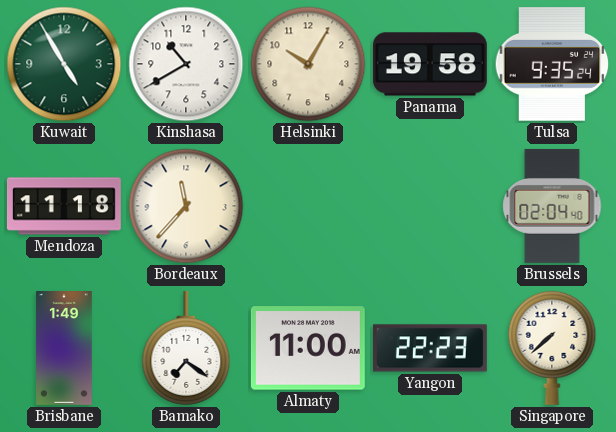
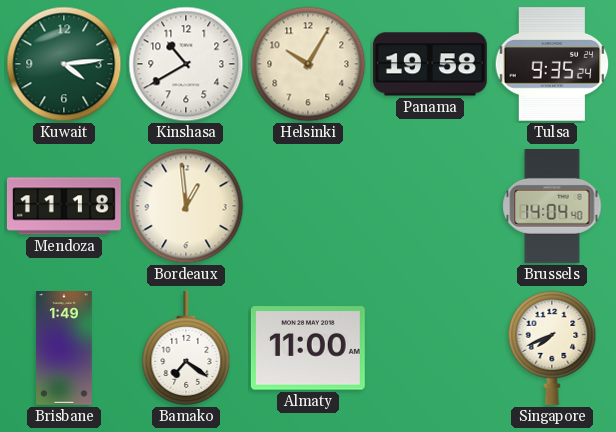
Kuwait: 4:55 -> 4:14
Bordeaux: 11:37 -> 12:59
Brussels: 02:04 -> 14:04
Yangon: 22:23 -> none
Singapore: 7:38 -> 7:41
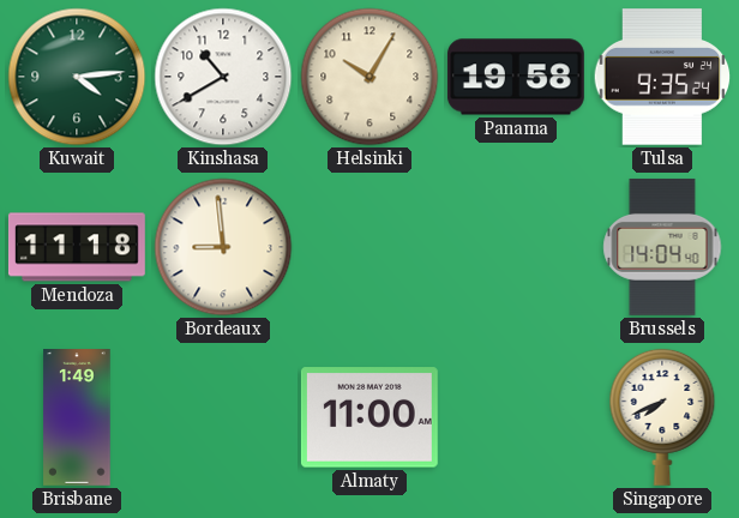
Bordeaux: 12:59 -> 8:59
Bamako: 7:21 -> none
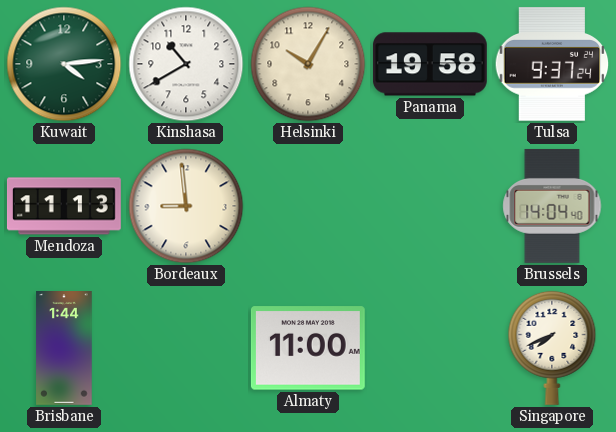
Tulsa: 9:35 -> 9:37
Mendoza: 11:18 -> 11:13
Brisbane: 1:49 -> 1:44
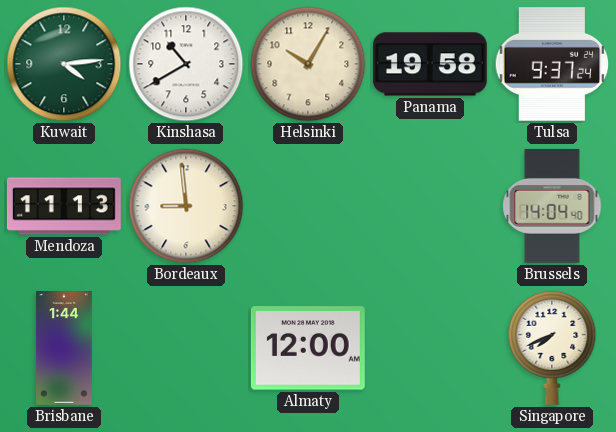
Almaty: 11:00 -> 12:00
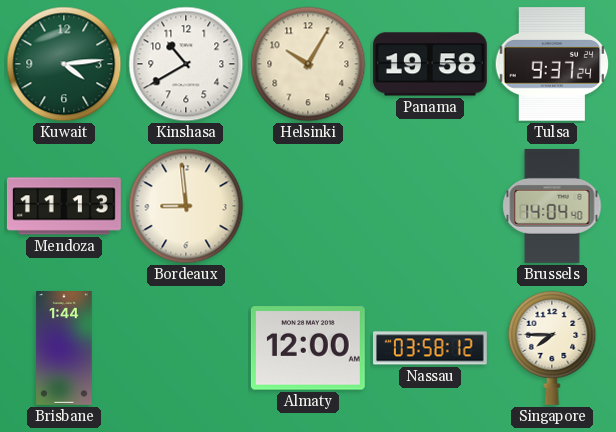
Nassau: none -> 03:58
Singapore: 7:41 -> 7:45
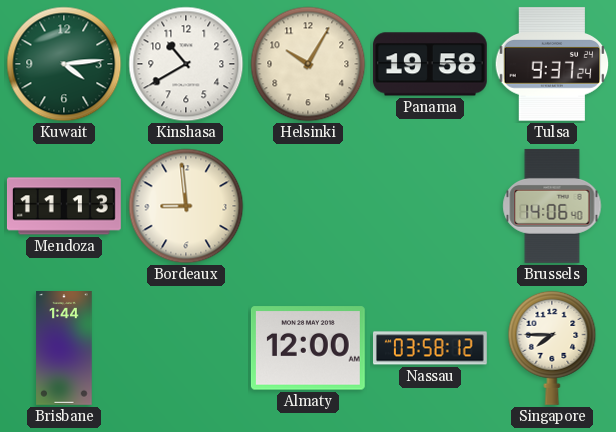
Brussels: 14:04 -> 14:06
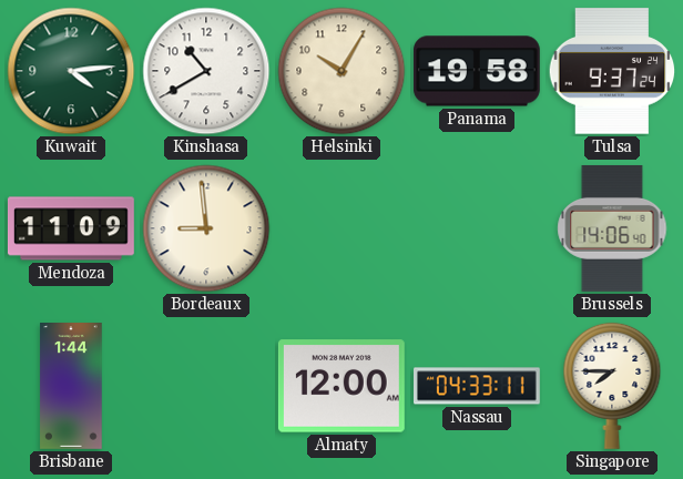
Mendoza: 11:13 -> 11:09
Nassau: 03:58 -> 04:33
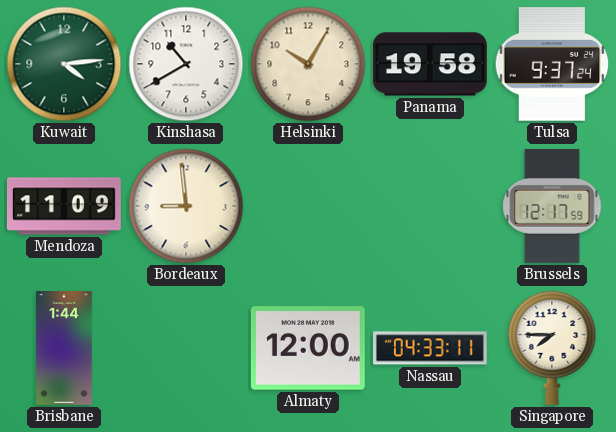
Brussels: 14:06 -> 12:17
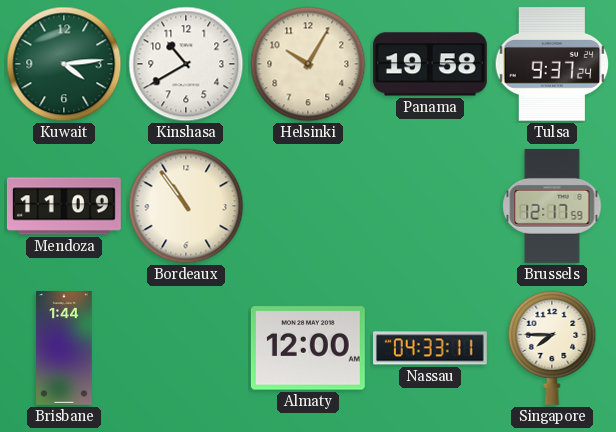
Bordeaux: 8:59 -> 10:54
